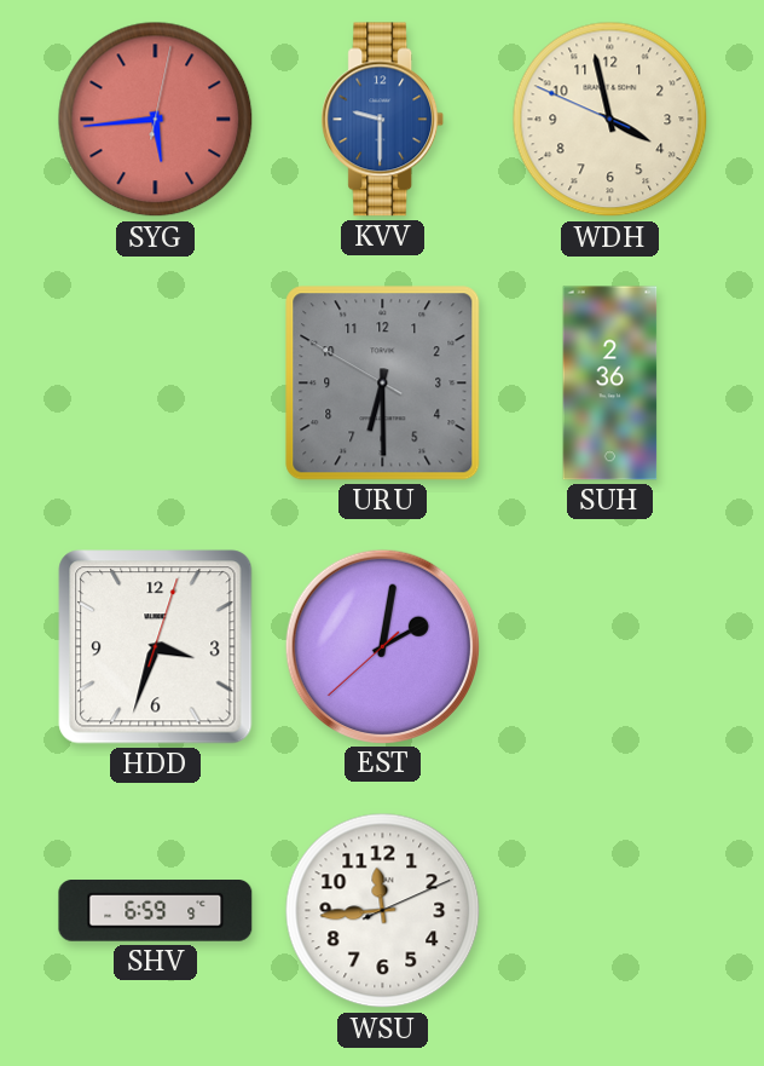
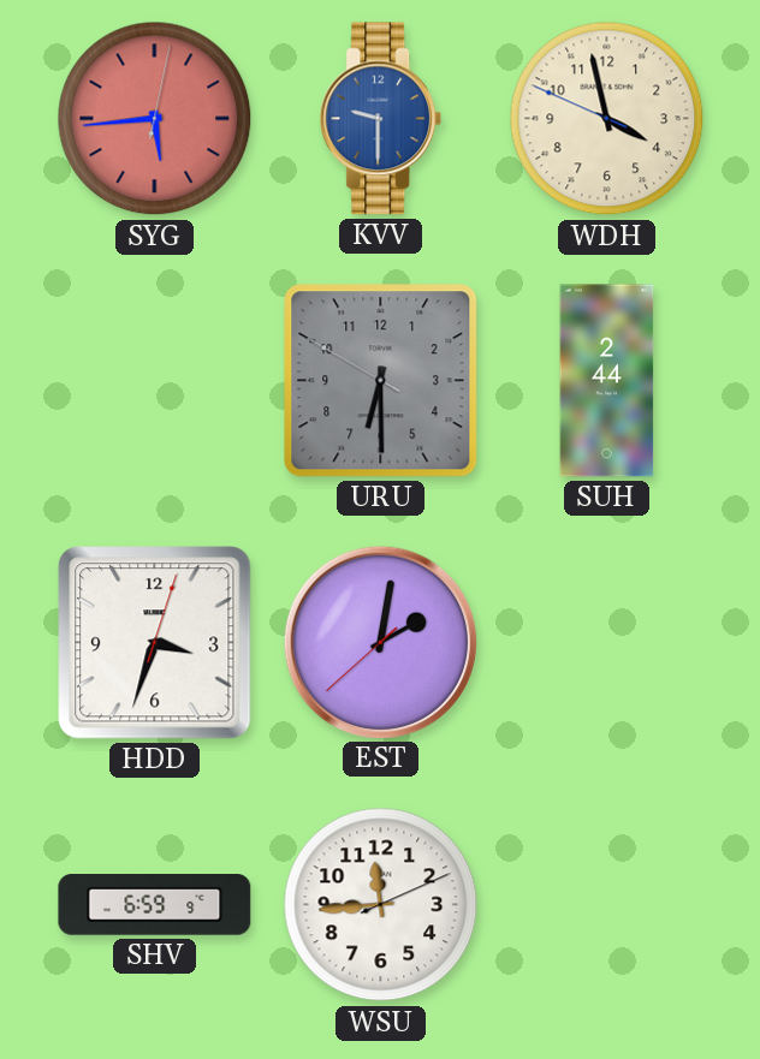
SUH: 2:36 -> 2:44
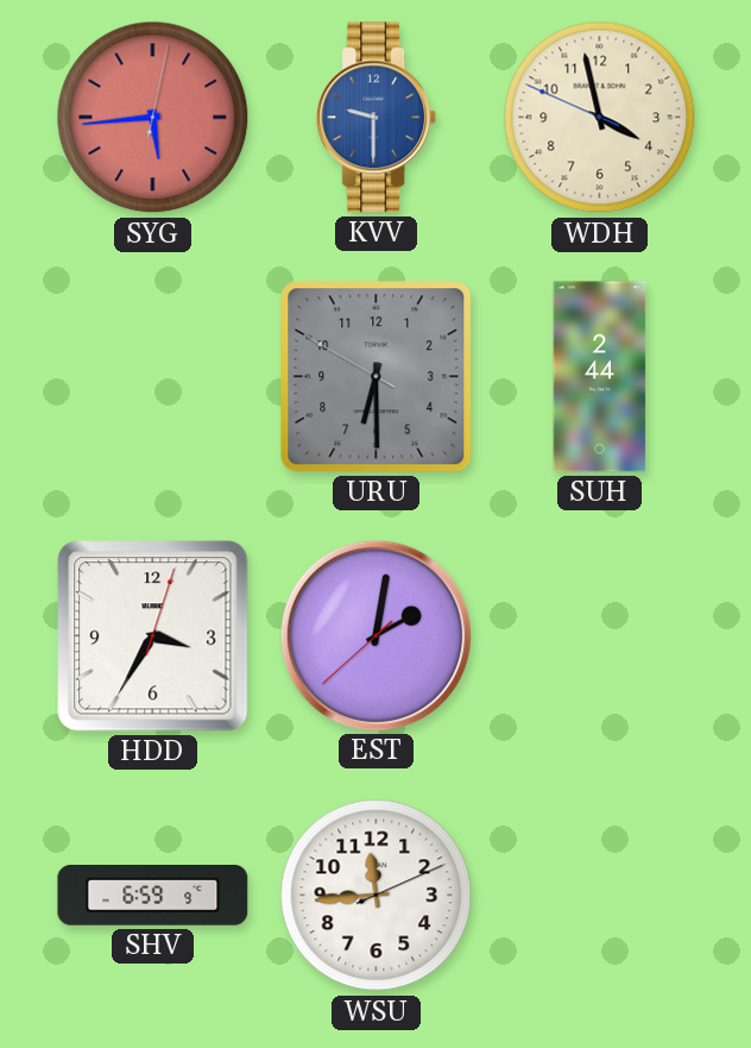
HDD: 3:33 -> 3:35
